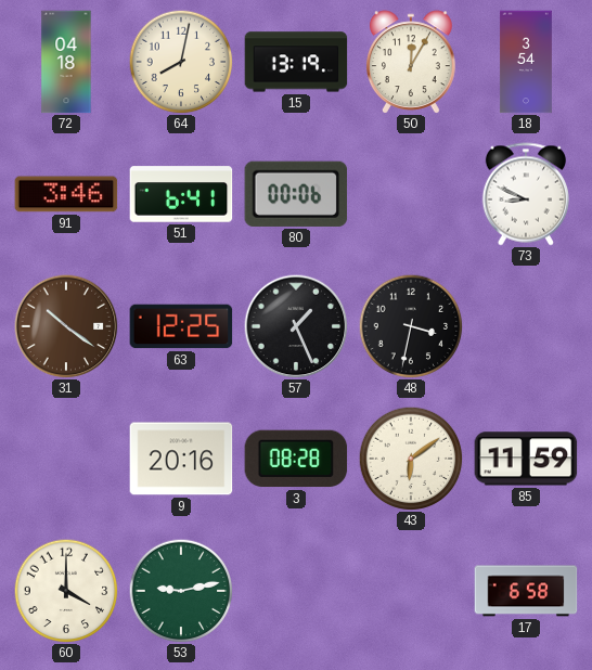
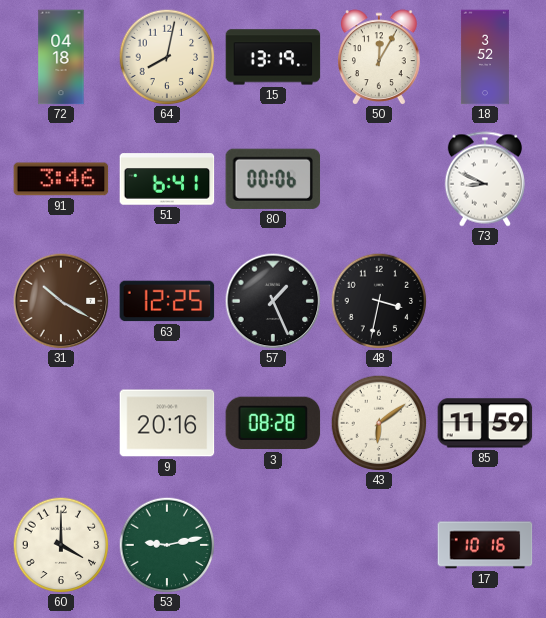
18: 3:54 -> 3:52
31: 10:21 -> 10:20
17: 6:58 -> 10:16
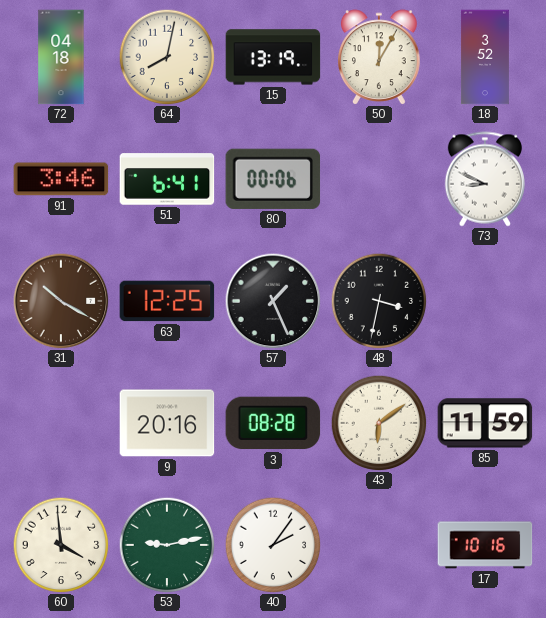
60: 4:00 -> 3:59
40: none -> 2:06
